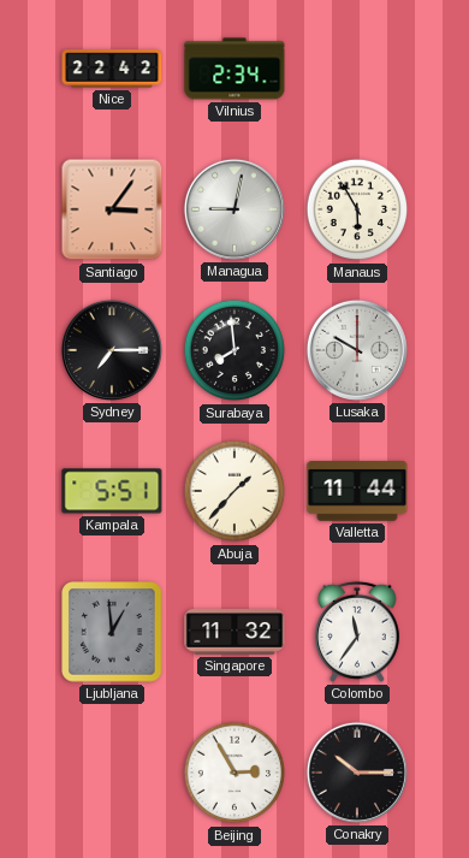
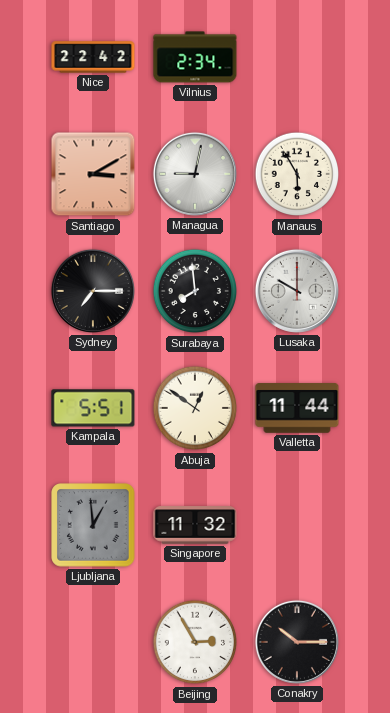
Santiago: 3:06 -> 3:10
Abuja: 1:37 -> 12:51
Colombo: 11:36 -> none
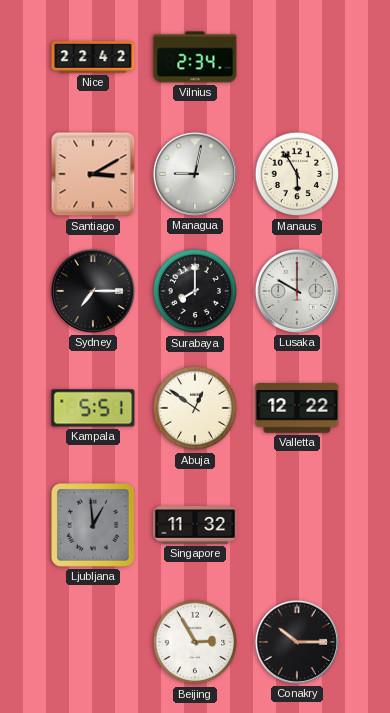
Surabaya: 7:59 -> 8:00
Valletta: 11:44 -> 12:22
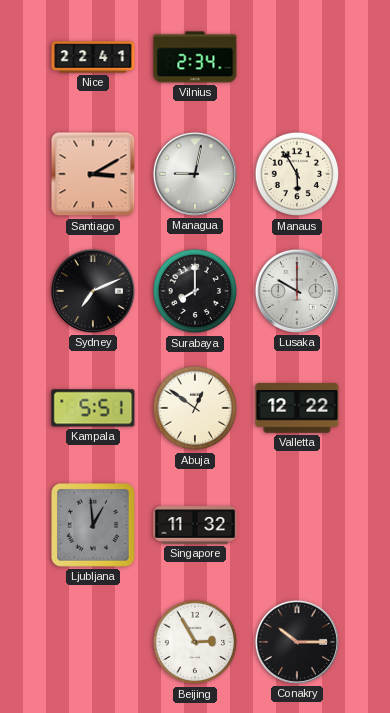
Nice: 22:42 -> 22:41
Sydney: 7:15 -> 7:11
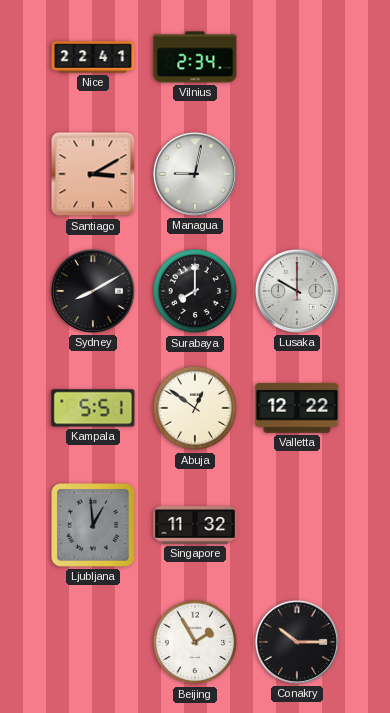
Manaus: 5:55 -> none
Sydney: 7:11 -> 8:10
Beijing: 2:55 -> 1:55
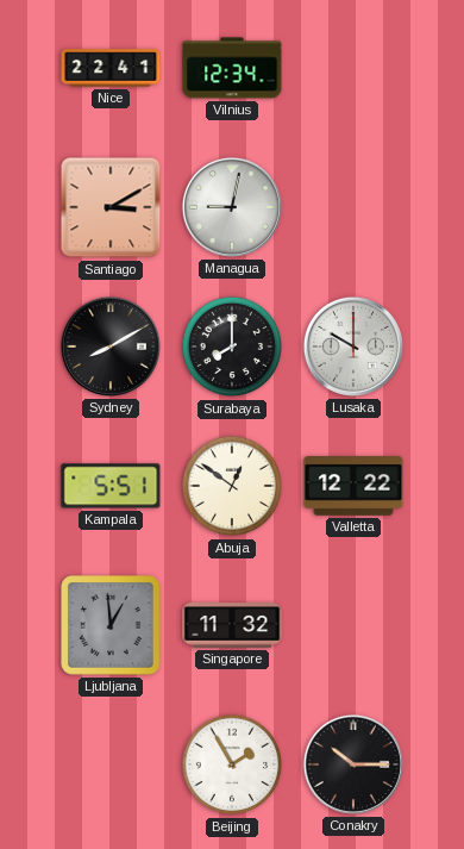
Vilnius: 2:34 -> 12:34
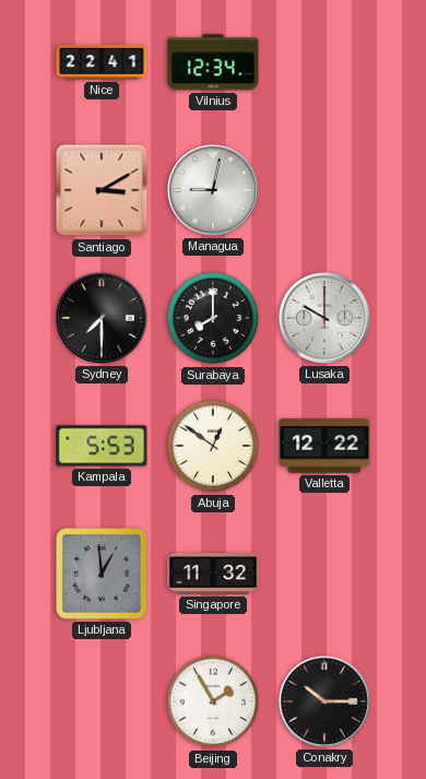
Sydney: 8:10 -> 7:30
Kampala: 5:51 -> 5:53
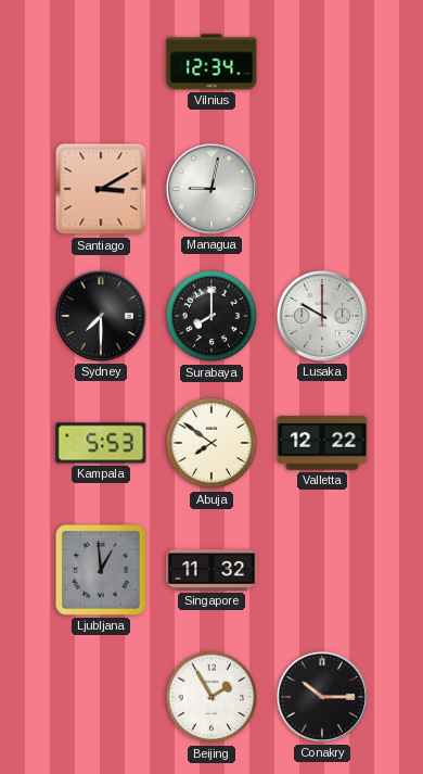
Nice: 22:41 -> none
Abuja: 12:51 -> 7:51
